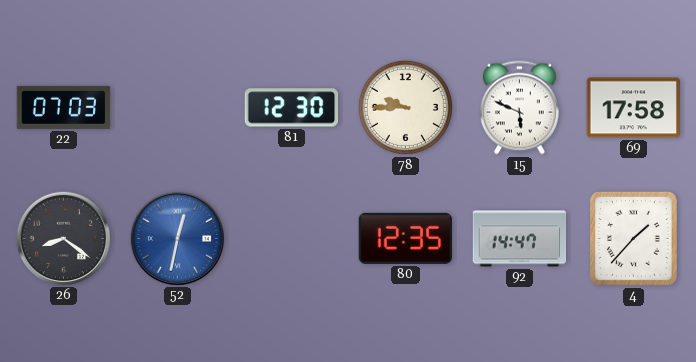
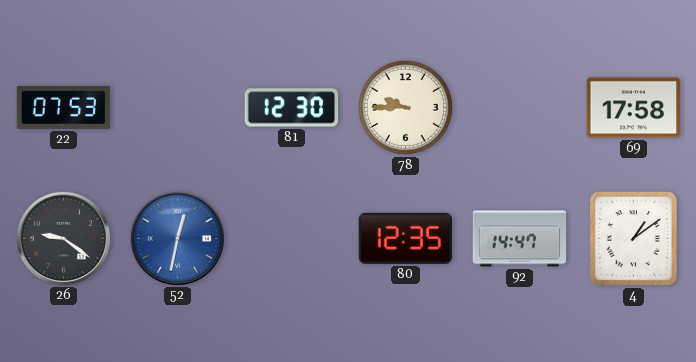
22: 07:03 -> 07:53
15: 5:49 -> none
26: 8:21 -> 9:21
4: 1:37 -> 1:09
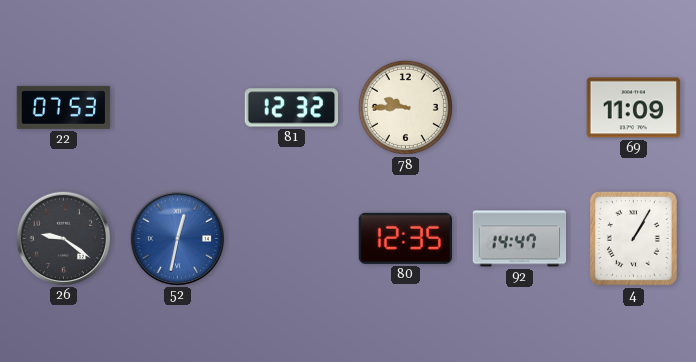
81: 12:30 -> 12:32
69: 17:58 -> 11:09
4: 1:09 -> 1:05
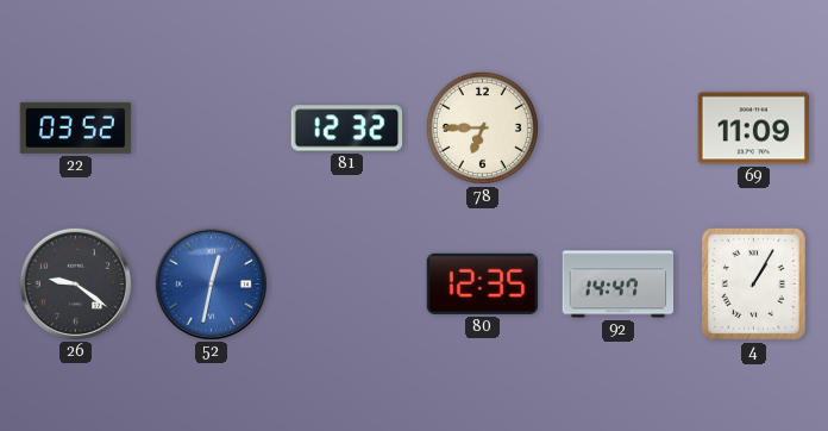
22: 07:53 -> 03:52
78: 9:45 -> 6:45
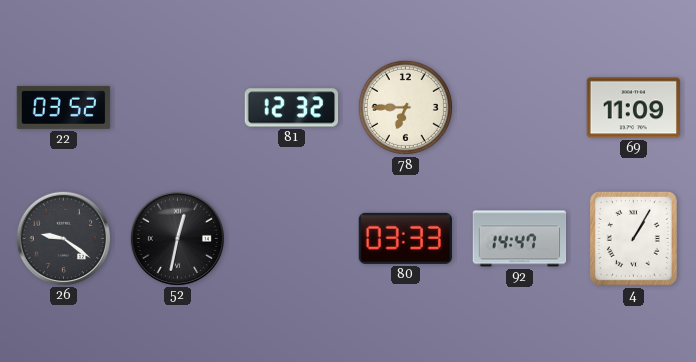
52 dial: blue -> black
80: 12:35 -> 03:33
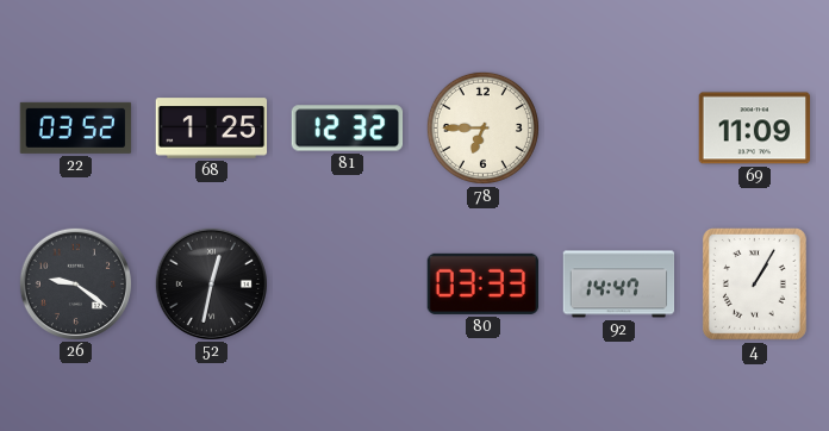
68: none -> 1:25
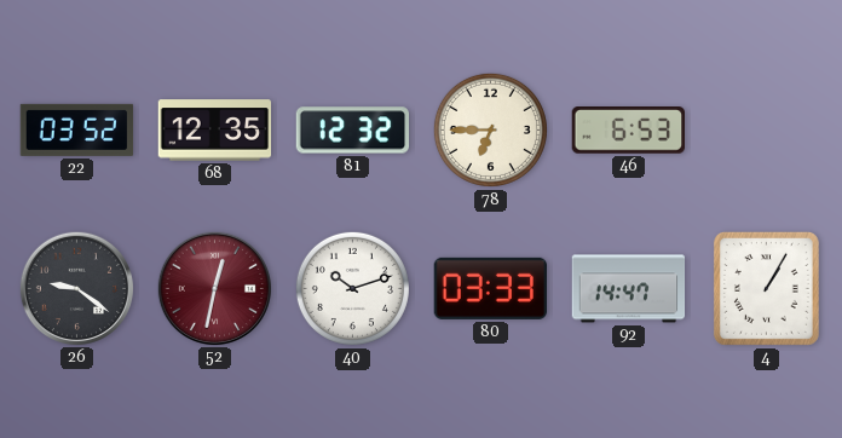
68: 1:25 -> 12:35
46: none -> 6:53
69: 11:09 -> none
52 dial: black -> burgundy
40: none -> 10:12
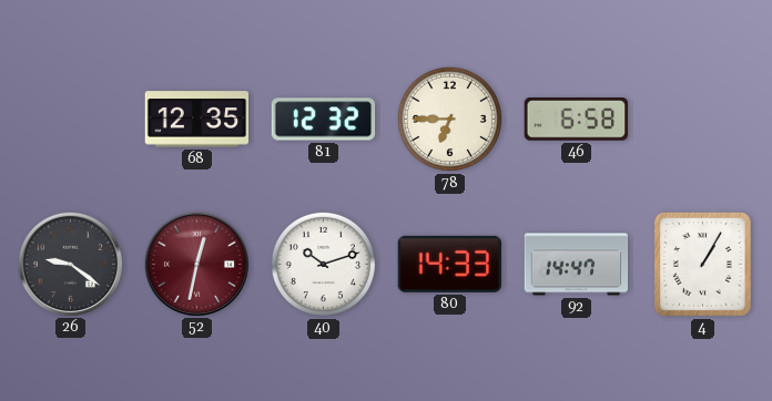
22: 03:52 -> none
46: 6:53 -> 6:58
80: 03:33 -> 14:33
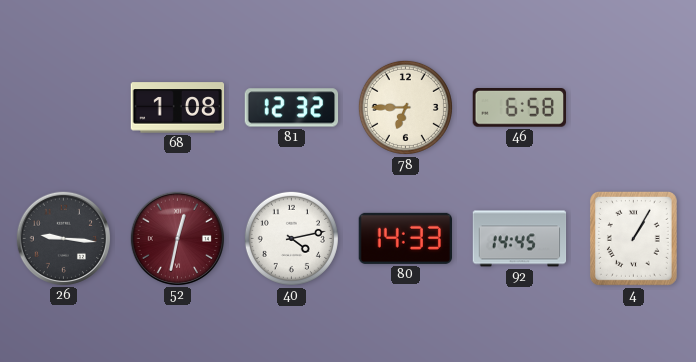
68: 12:35 -> 1:08
26: 9:21 -> 9:16
40: 10:12 -> 4:13
92: 14:47 -> 14:45
